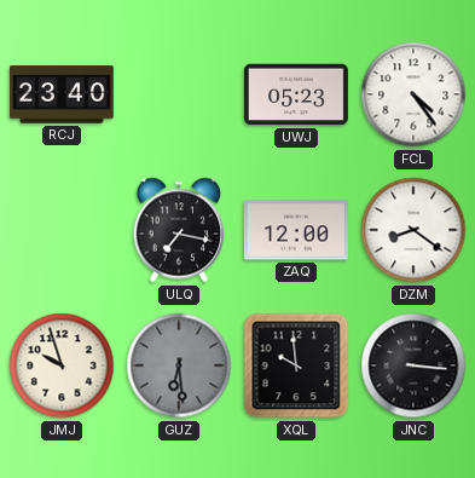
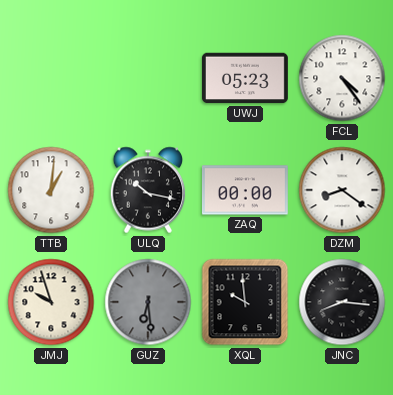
RCJ: 23:40 -> none
TTB: none -> 1:01
ULQ: 7:17 -> 10:17
ZAQ: 12:00 -> 00:00
JNC: 3:16 -> 8:16
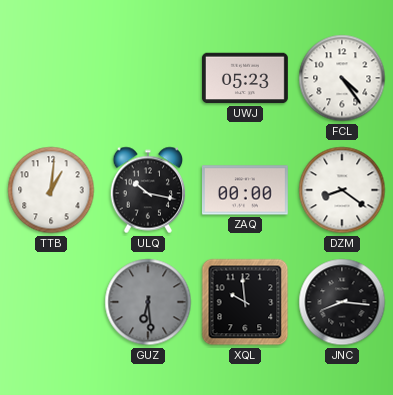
JMJ: 9:57 -> none
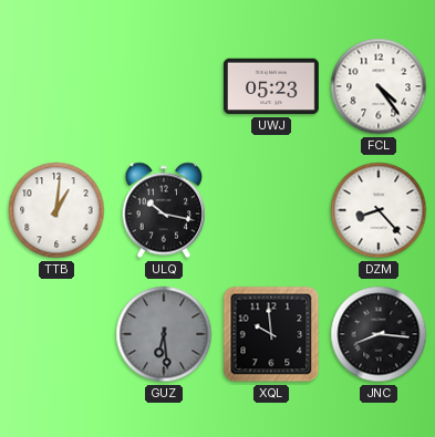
ZAQ: 00:00 -> none
DZM: 8:21 -> 8:23
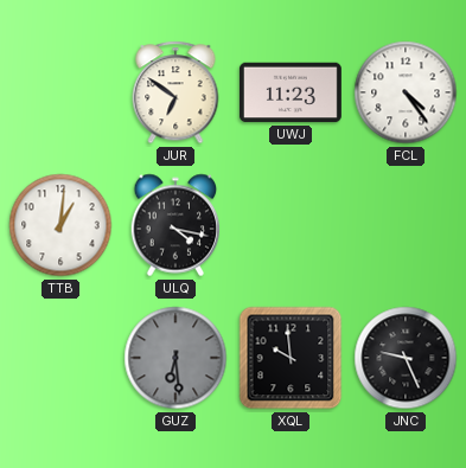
JUR: none -> 6:51
UWJ: 05:23 -> 11:23
ULQ: 10:17 -> 4:17
DZM: 8:23 -> none
JNC: 8:16 -> 9:26
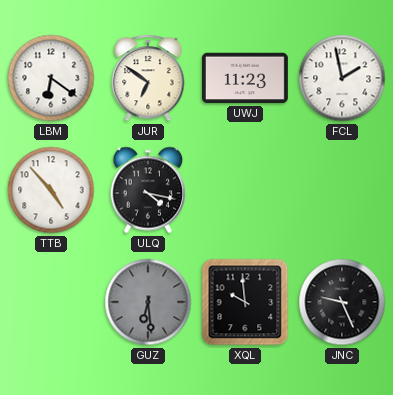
LBM: none -> 6:21
FCL: 4:24 -> 1:58
TTB: 1:01 -> 4:53
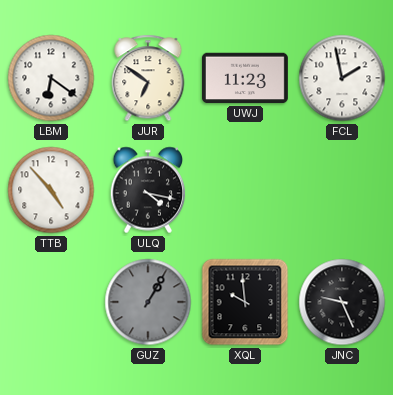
GUZ: 6:29 -> 1:05
